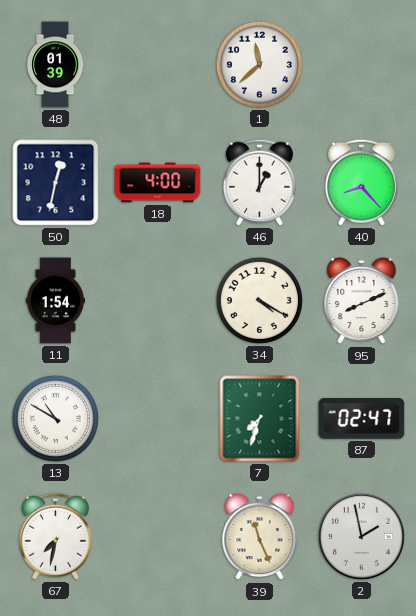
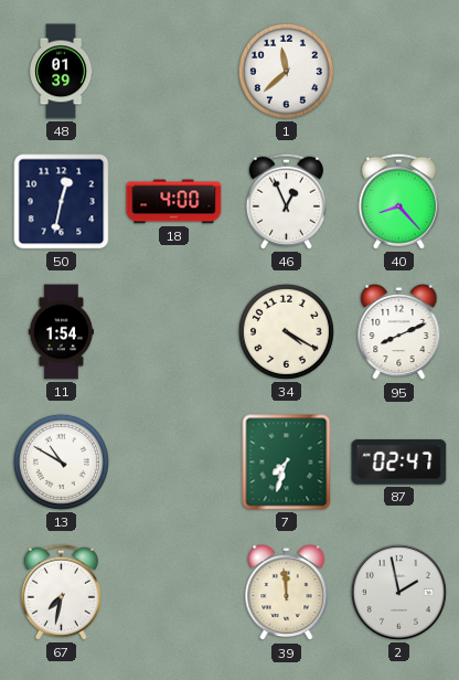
46: 1:00 -> 12:56
39: 11:26 -> 11:59
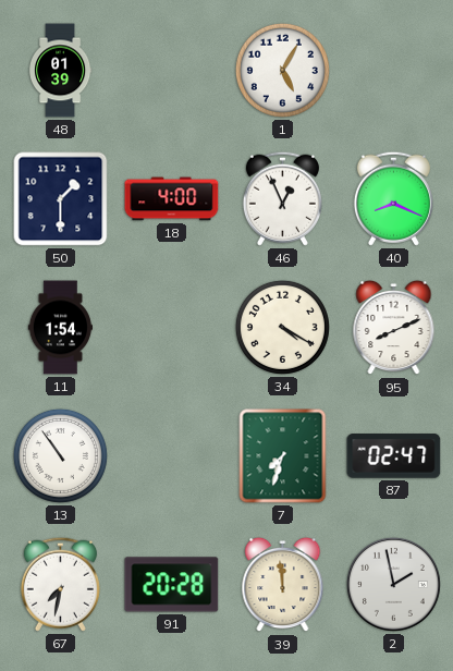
1: 11:38 -> 5:05
50: 12:32 -> 1:30
40: 8:23 -> 8:19
13: 10:50 -> 10:54
91: none -> 20:28
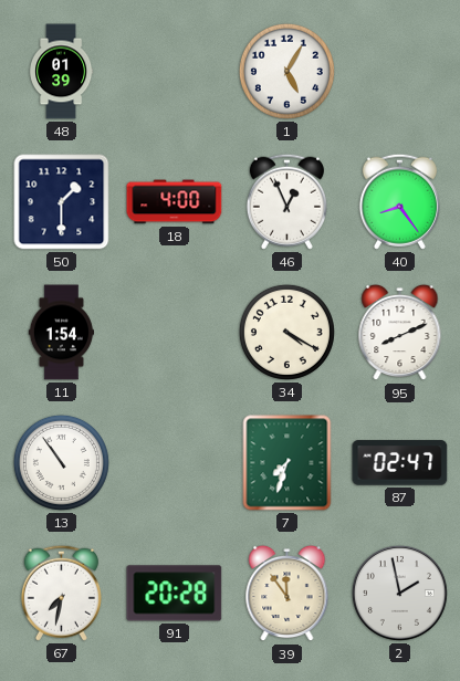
40: 8:19 -> 8:24
39: 11:59 -> 11:54
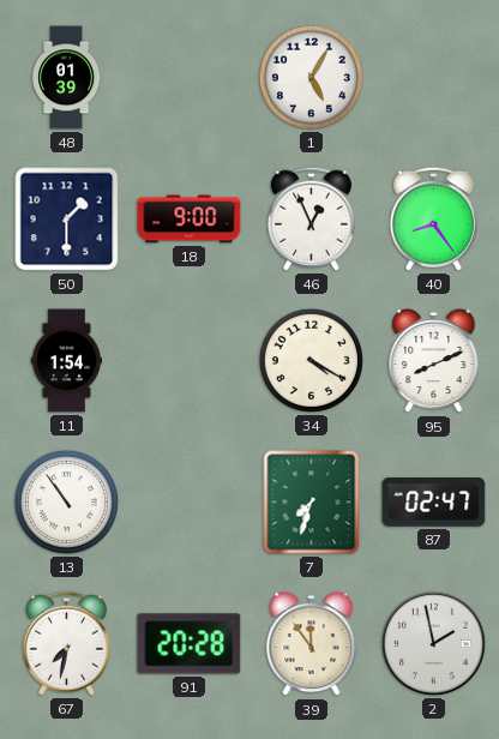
18: 4:00 -> 9:00
